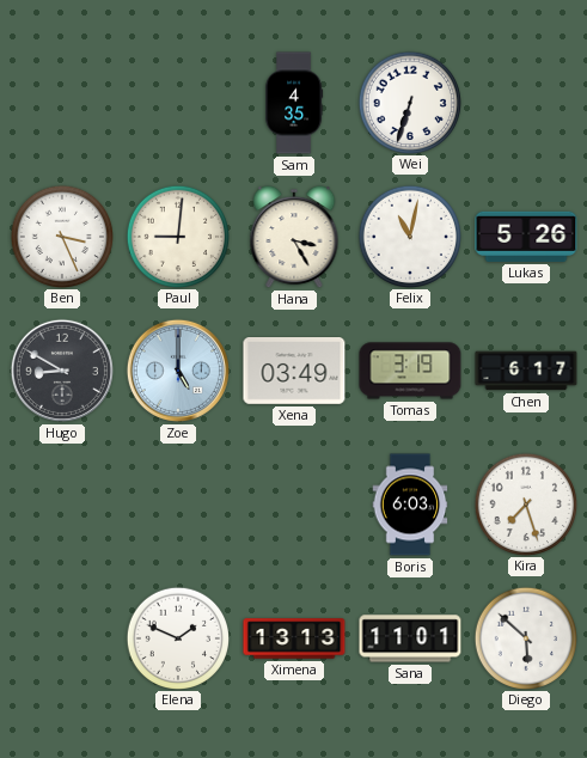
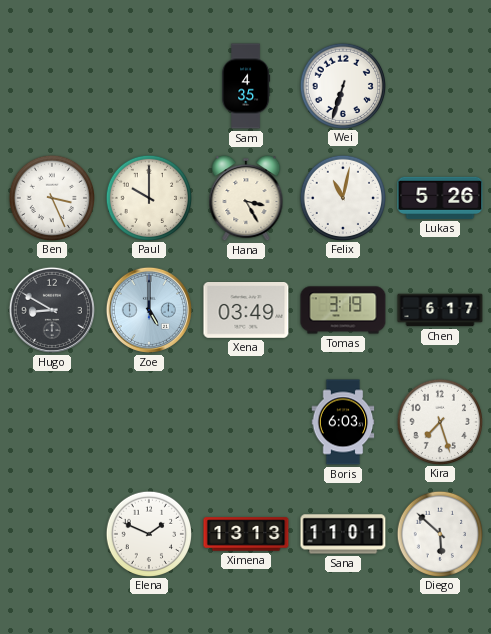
Paul: 9:01 -> 10:00
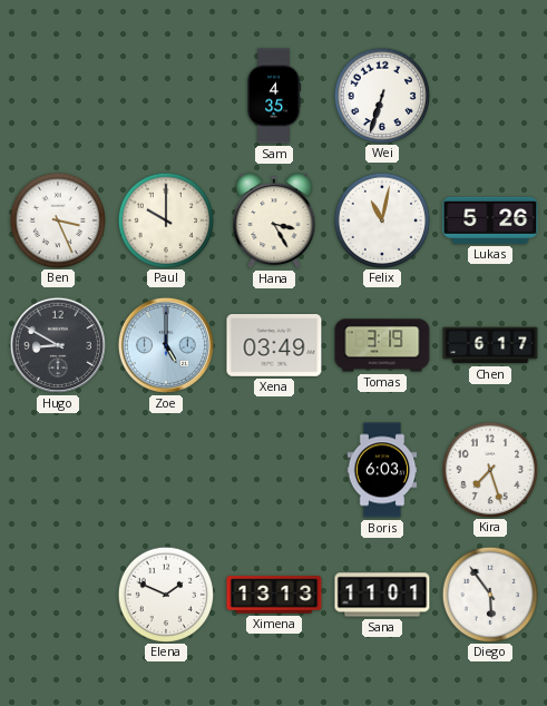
Diego: 5:52 -> 5:54
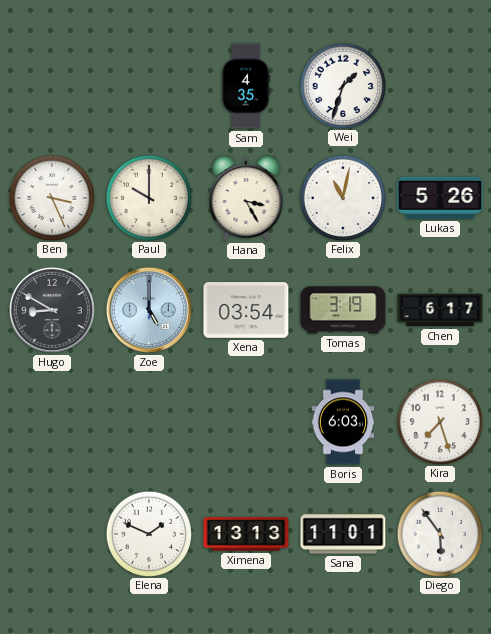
Wei: 6:33 -> 1:33
Xena: 03:49 -> 03:54
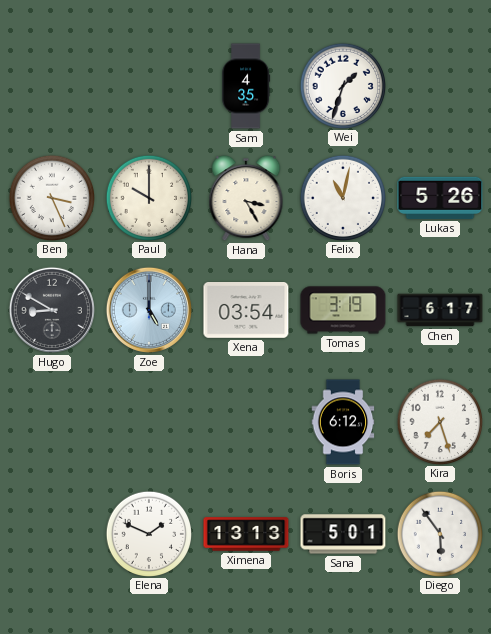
Boris: 6:03 -> 6:12
Sana: 11:01 -> 5:01
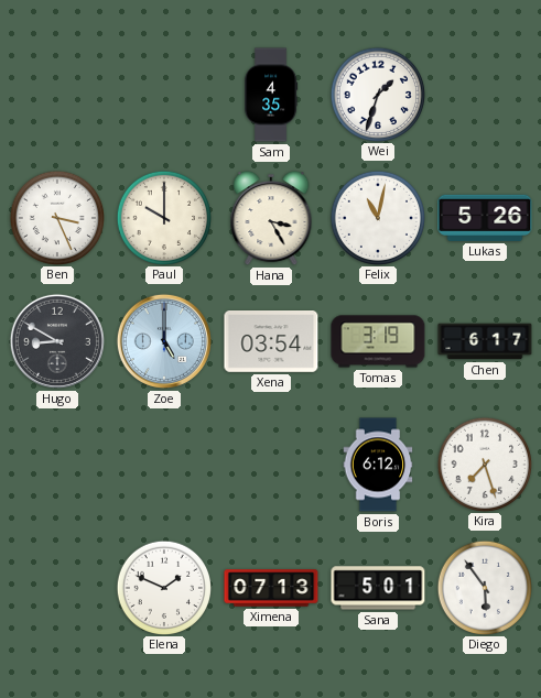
Ximena: 13:13 -> 07:13
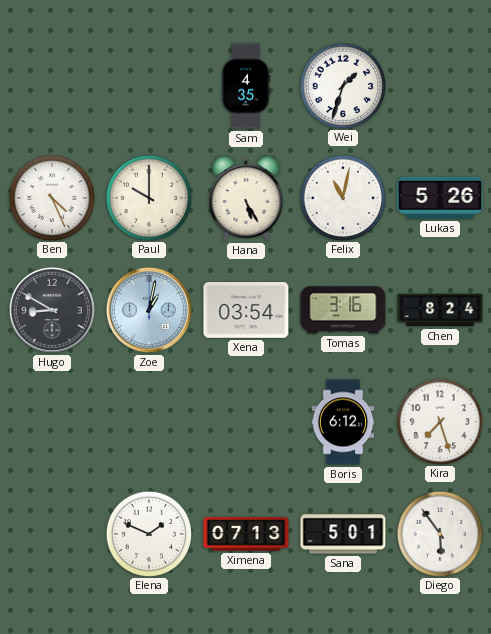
Ben: 3:26 -> 4:26
Hana: 3:25 -> 5:25
Zoe: 5:00 -> 1:02
Tomas: 3:19 -> 3:16
Chen: 6:17 -> 8:24
